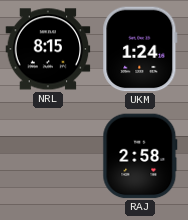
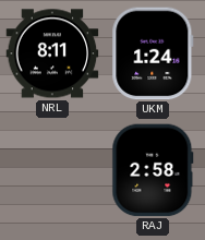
NRL: 8:15 -> 8:11
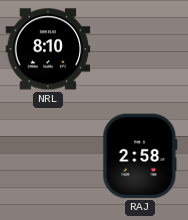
NRL: 8:11 -> 8:10
UKM: 1:24 -> none
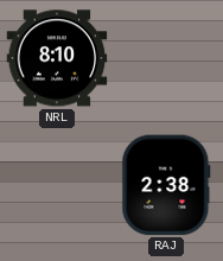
RAJ: 2:58 -> 2:38
